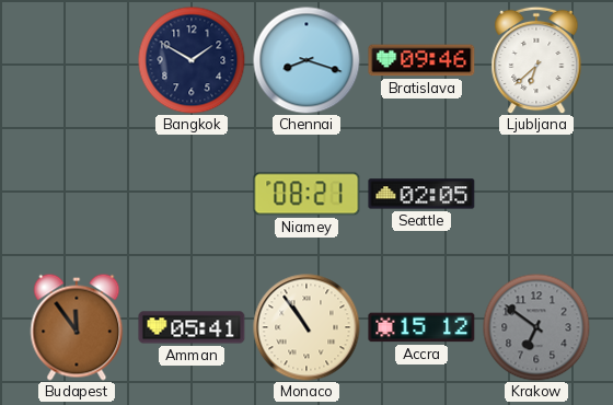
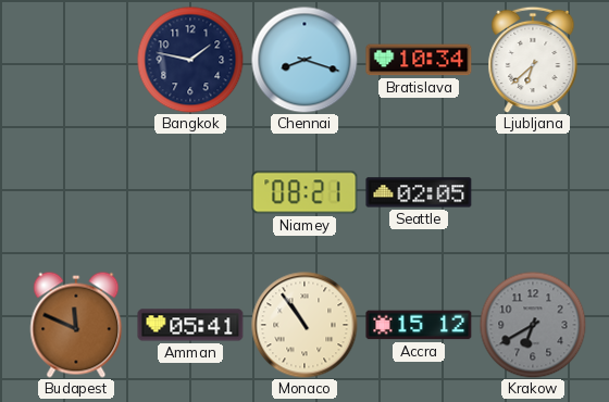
Bangkok: 1:50 -> 1:47
Bratislava: 09:46 -> 10:34
Budapest: 11:54 -> 11:49
Krakow: 6:51 -> 6:40
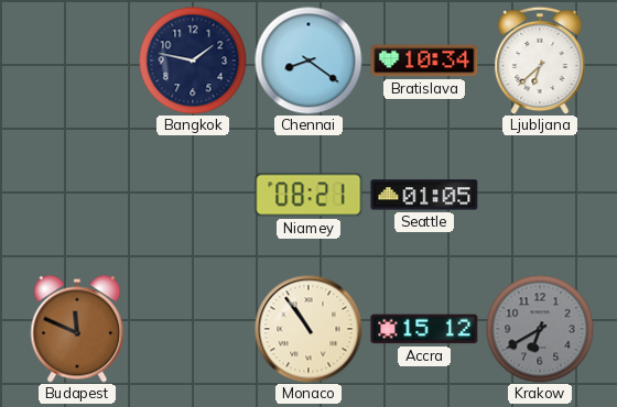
Chennai: 8:18 -> 8:21
Seattle: 02:05 -> 01:05
Amman: 05:41 -> none
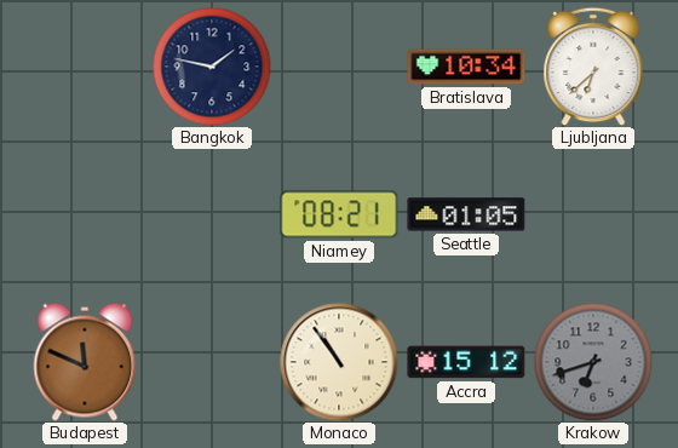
Chennai: 8:21 -> none
Krakow: 6:40 -> 6:42
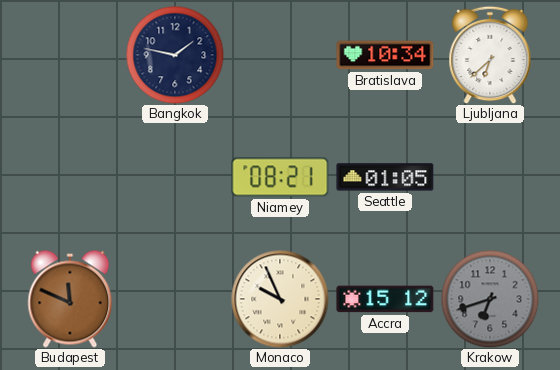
Monaco: 10:54 -> 9:56
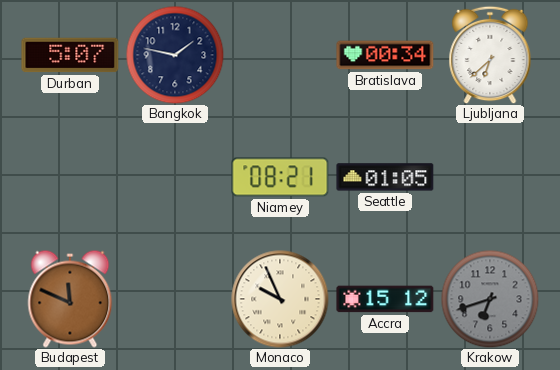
Durban: none -> 5:07
Bratislava: 10:34 -> 00:34
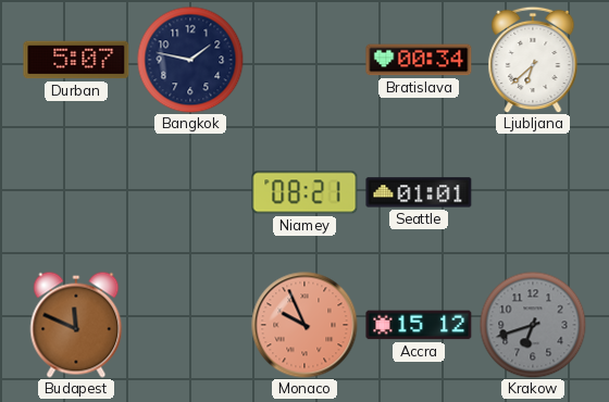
Seattle: 01:05 -> 01:01
Monaco dial: cream -> salmon
